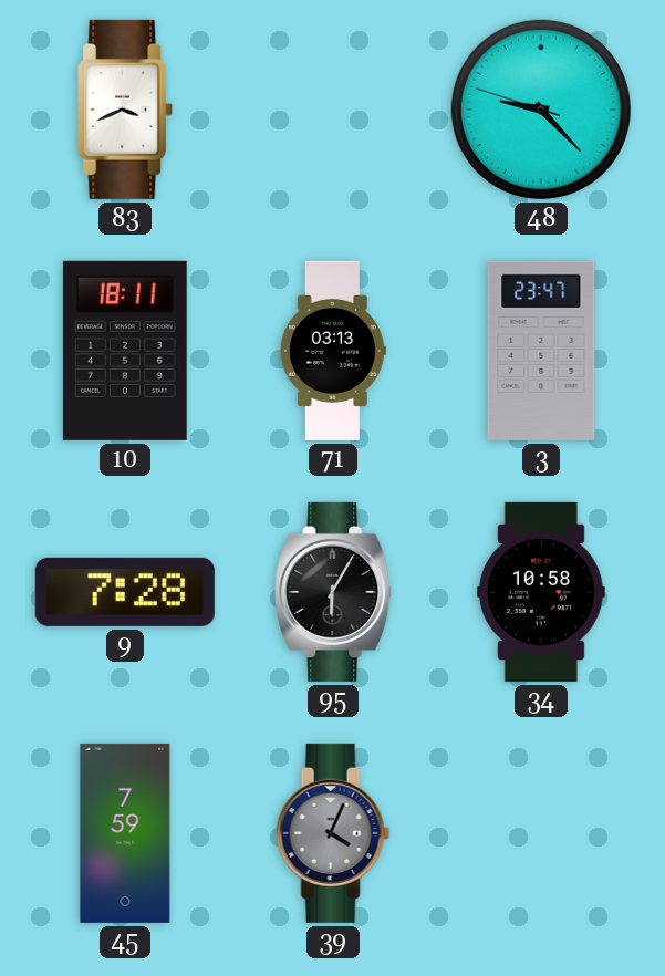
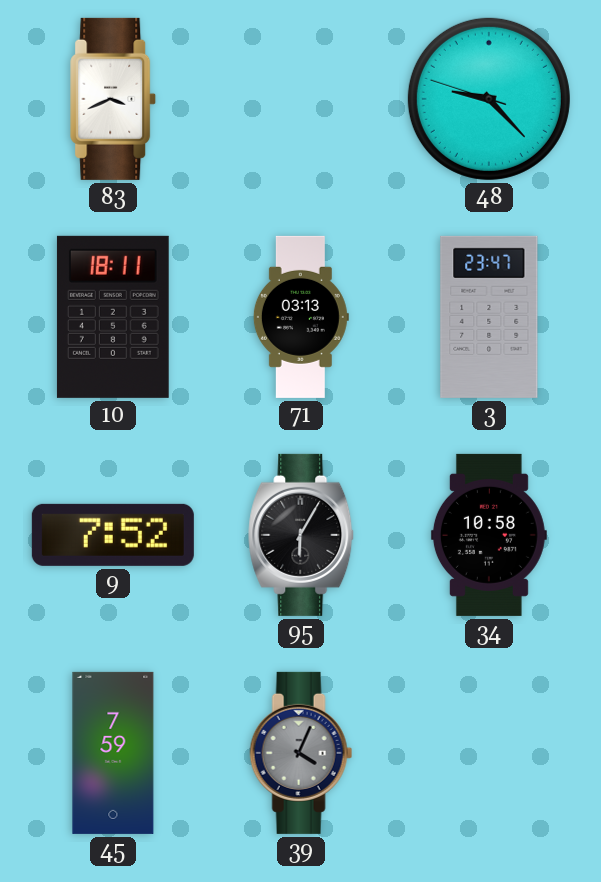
9: 7:28 -> 7:52
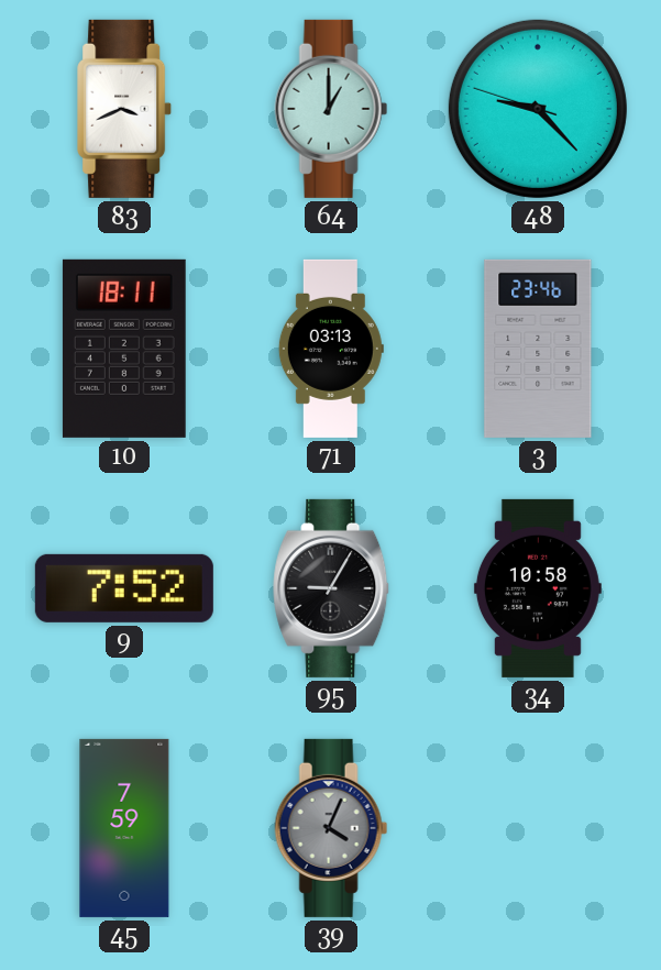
64: none -> 1:00
3: 23:47 -> 23:46
95: 6:05 -> 9:05
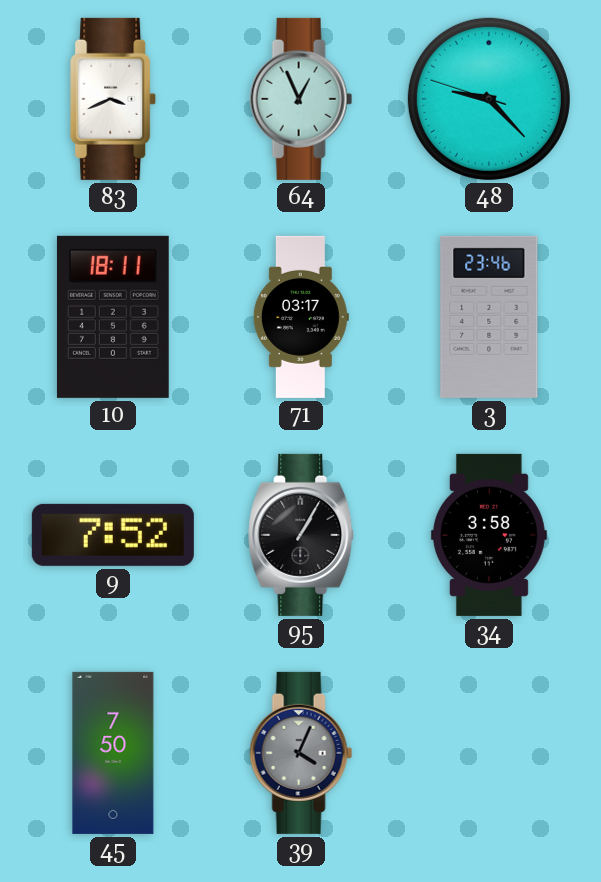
64: 1:00 -> 12:56
71: 03:13 -> 03:17
95: 9:05 -> 1:05
34: 10:58 -> 3:58
45: 7:59 -> 7:50
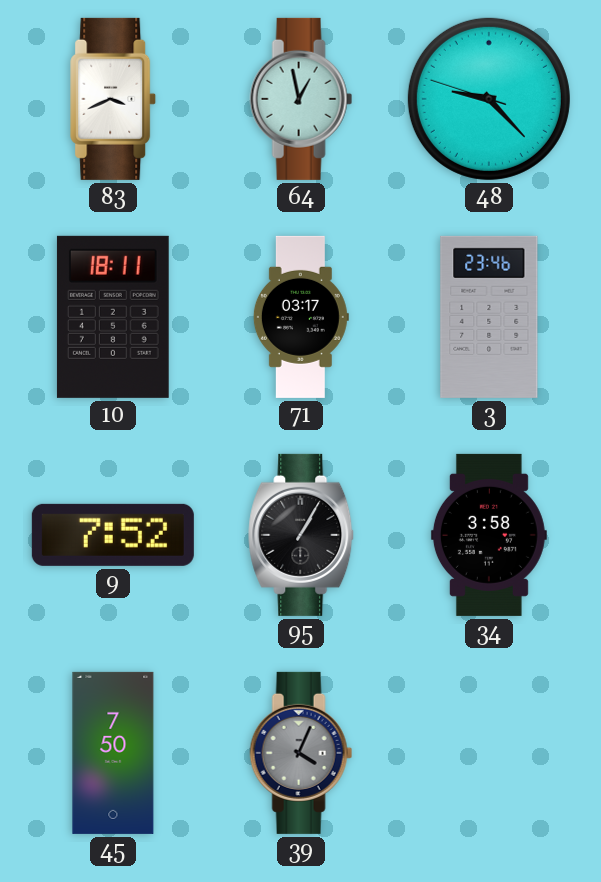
64: 12:56 -> 12:58
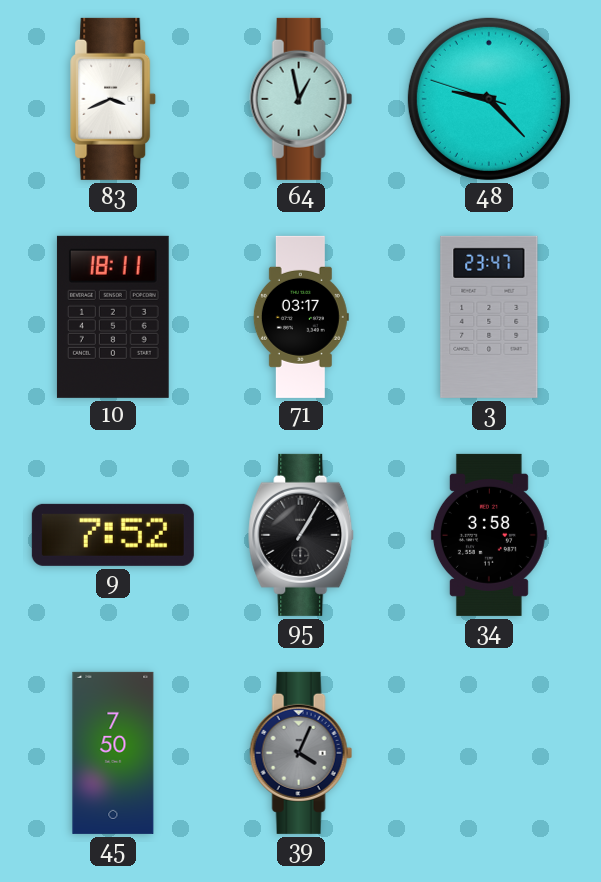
3: 23:46 -> 23:47
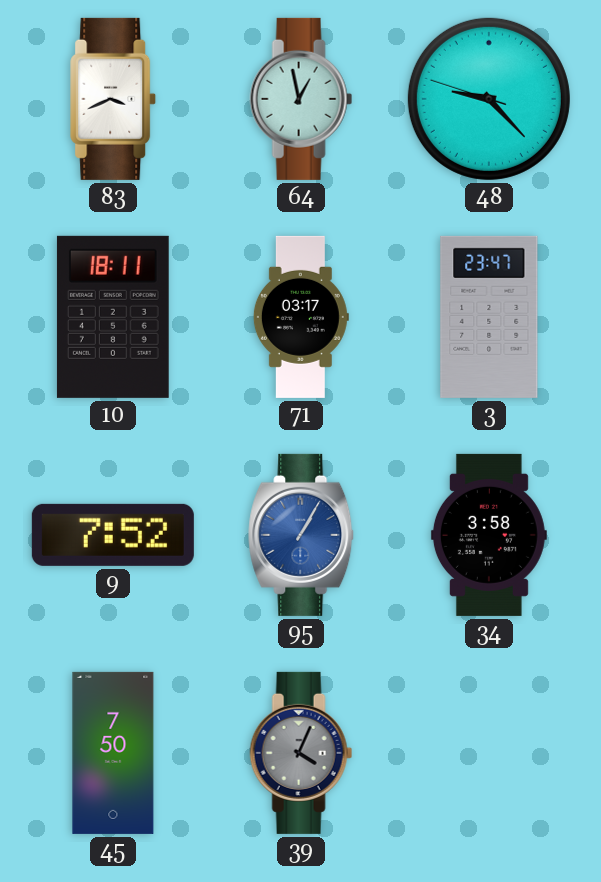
95 dial: black -> blue
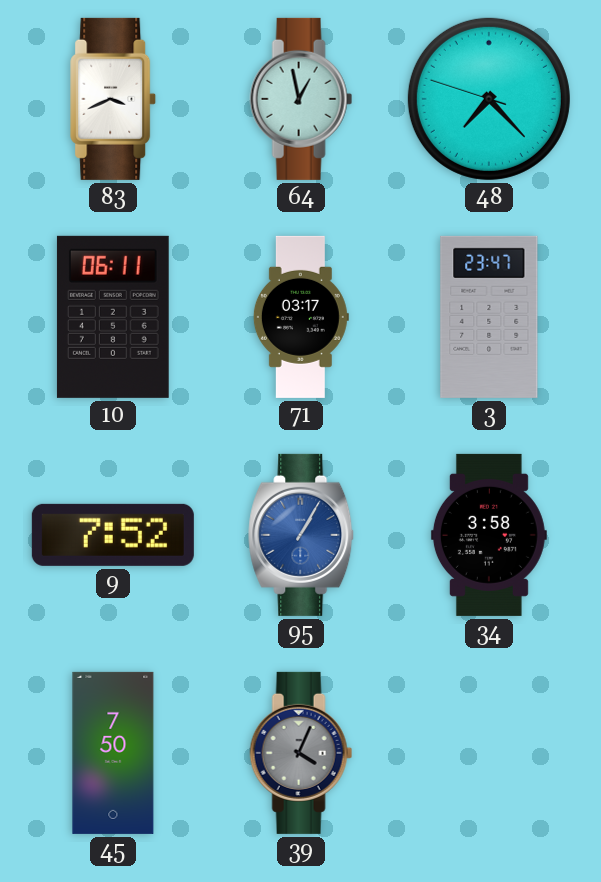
48: 9:22 -> 7:22
10: 18:11 -> 06:11
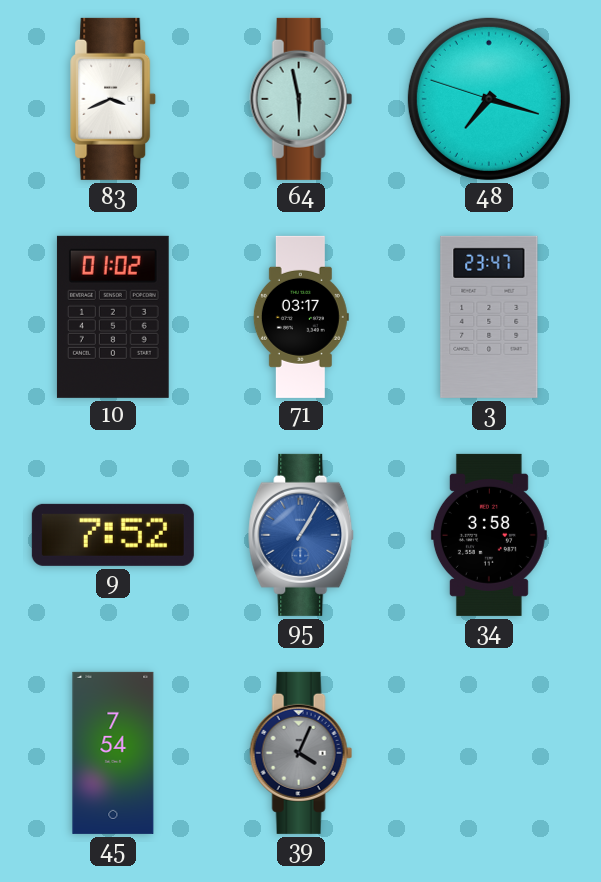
64: 12:58 -> 5:58
48: 7:22 -> 7:17
10: 06:11 -> 01:02
45: 7:50 -> 7:54
